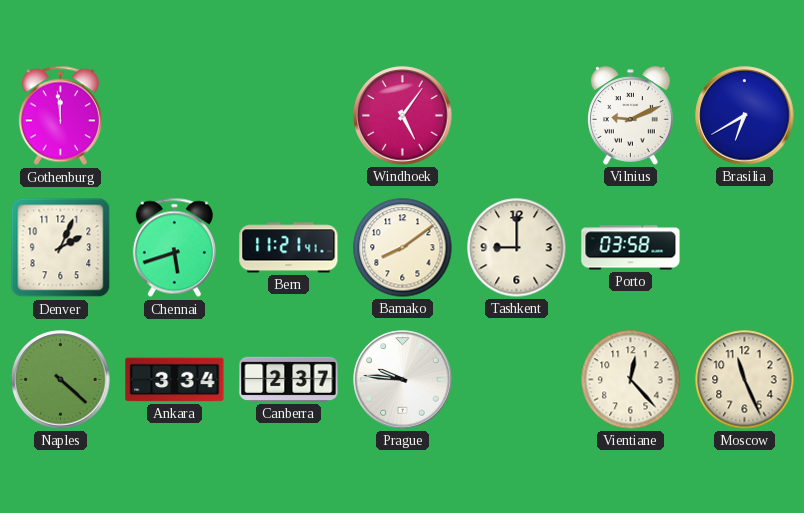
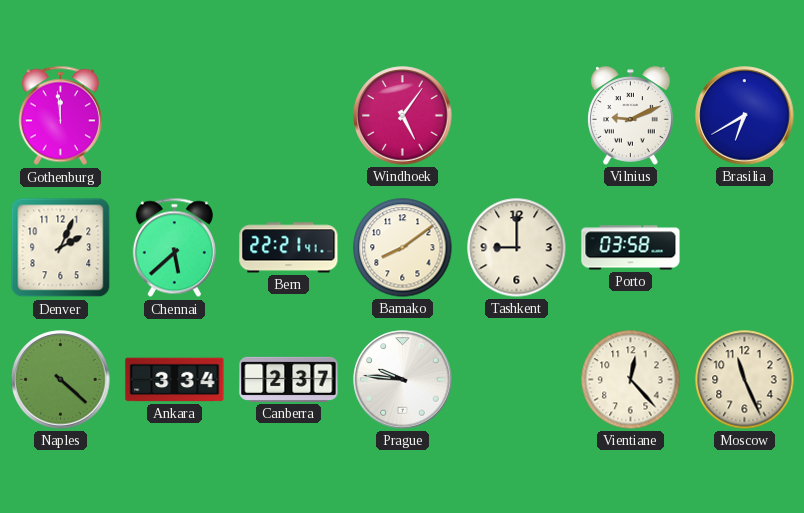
Chennai: 5:42 -> 5:38
Bern: 11:21 -> 22:21
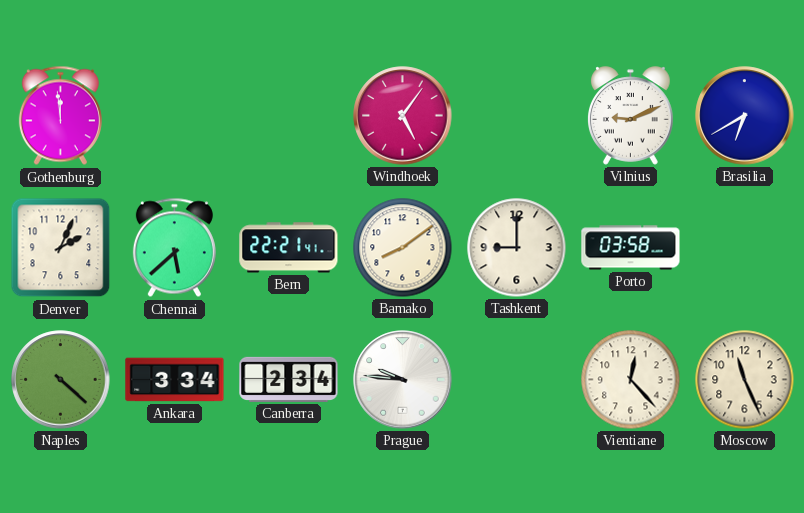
Canberra: 2:37 -> 2:34
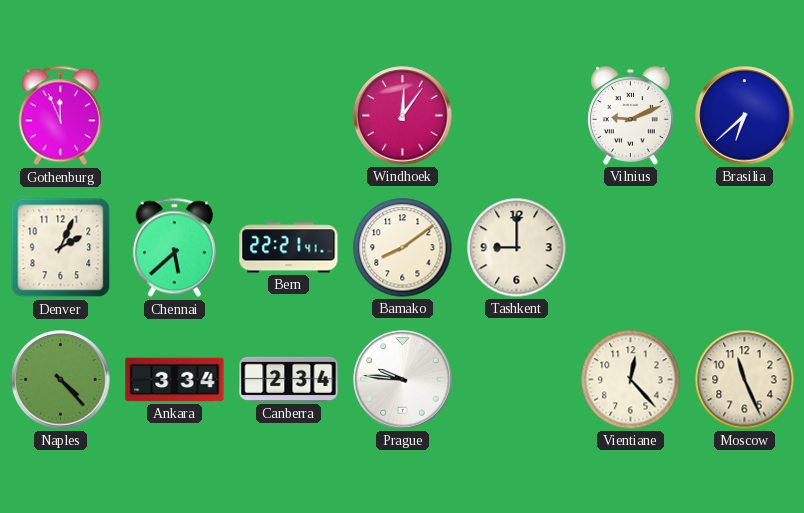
Gothenburg: 11:59 -> 11:56
Windhoek: 5:06 -> 12:06
Brasilia: 6:40 -> 6:38
Porto: 03:58 -> none
Naples: 4:22 -> 4:23
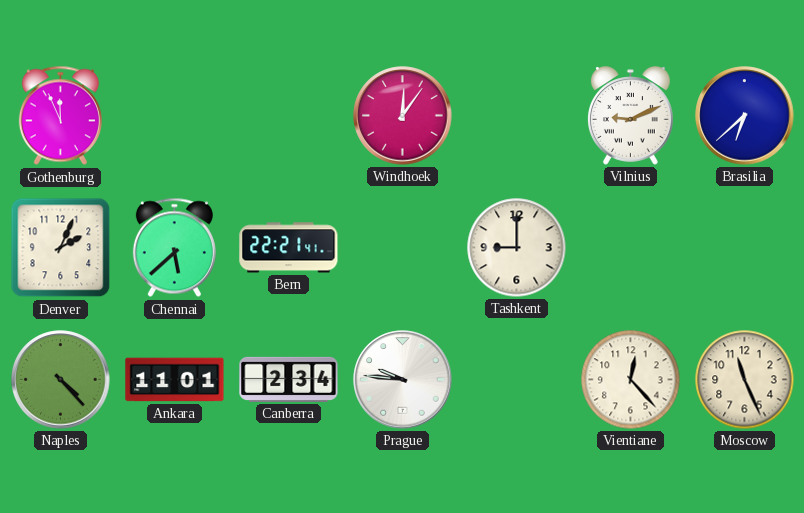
Bamako: 8:09 -> none
Ankara: 3:34 -> 11:01
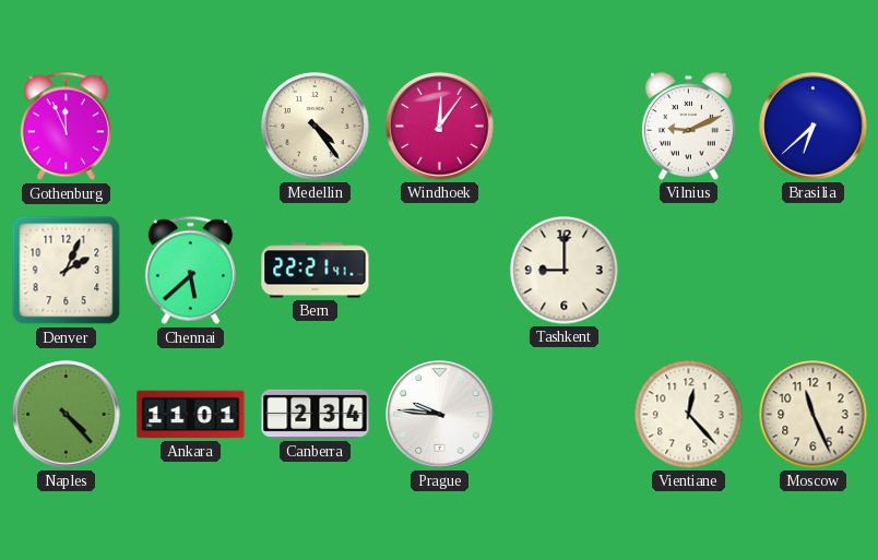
Medellin: none -> 4:24
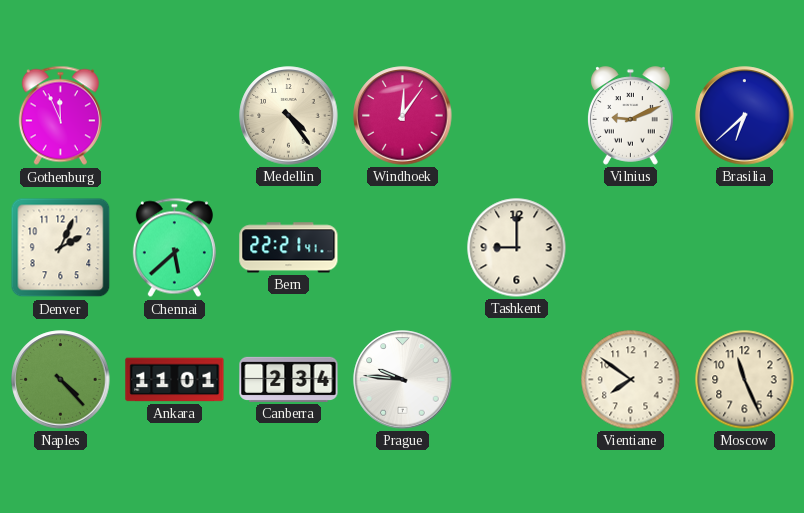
Vientiane: 12:23 -> 7:51
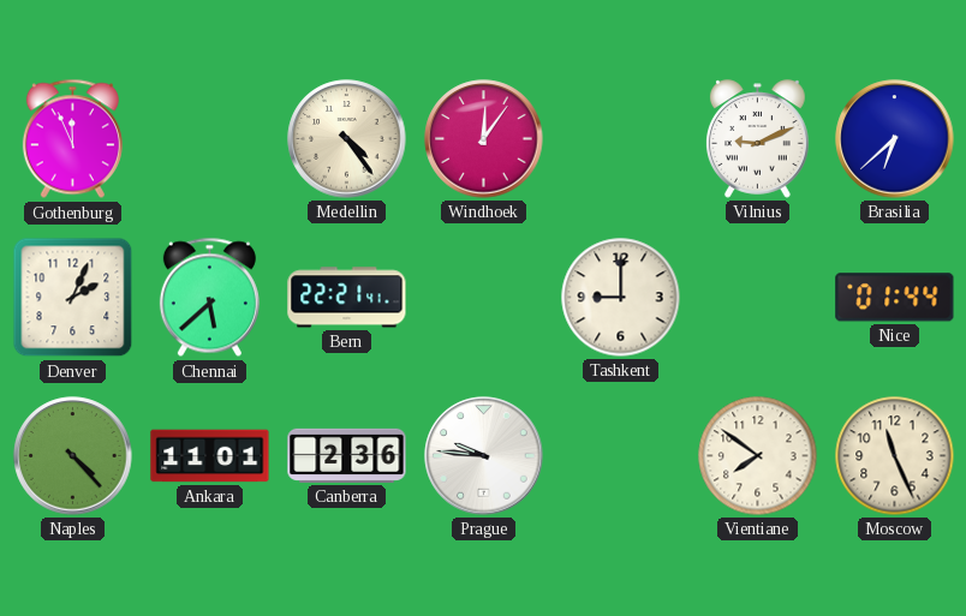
Nice: none -> 01:44
Canberra: 2:34 -> 2:36
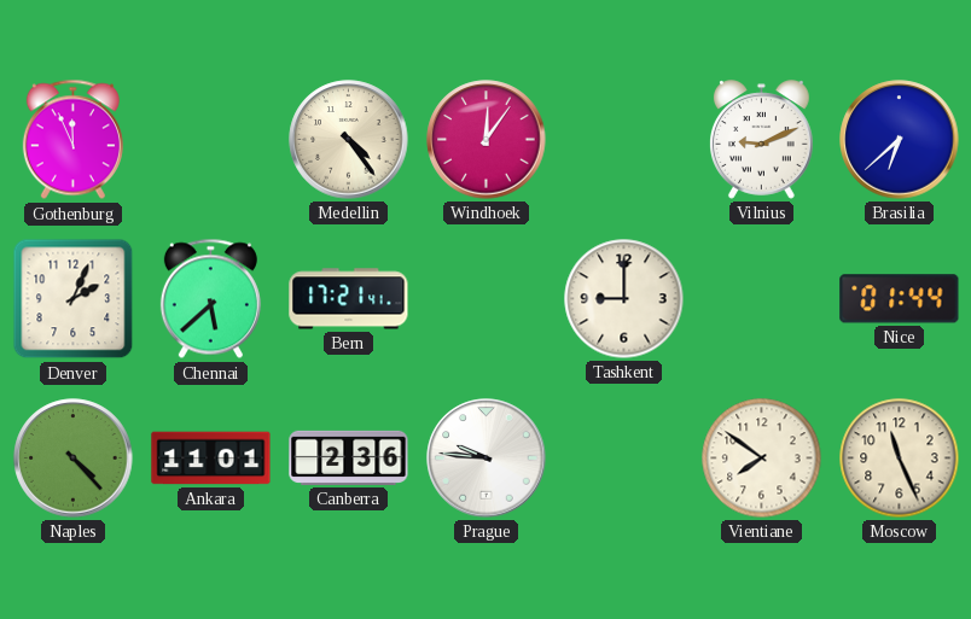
Bern: 22:21 -> 17:21
